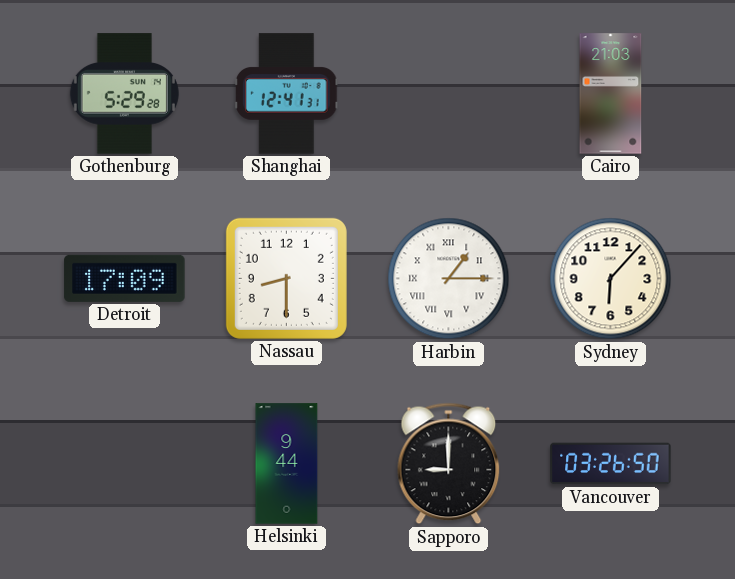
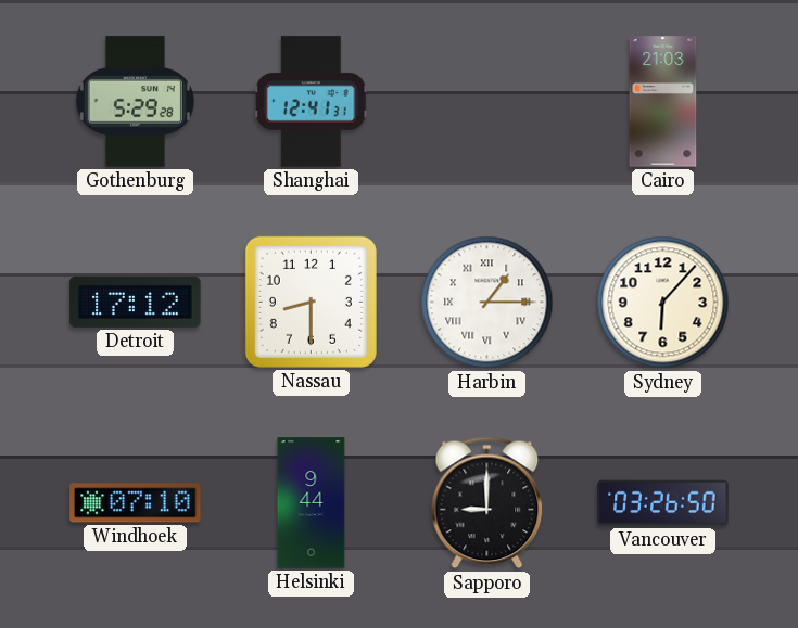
Detroit: 17:09 -> 17:12
Windhoek: none -> 07:10
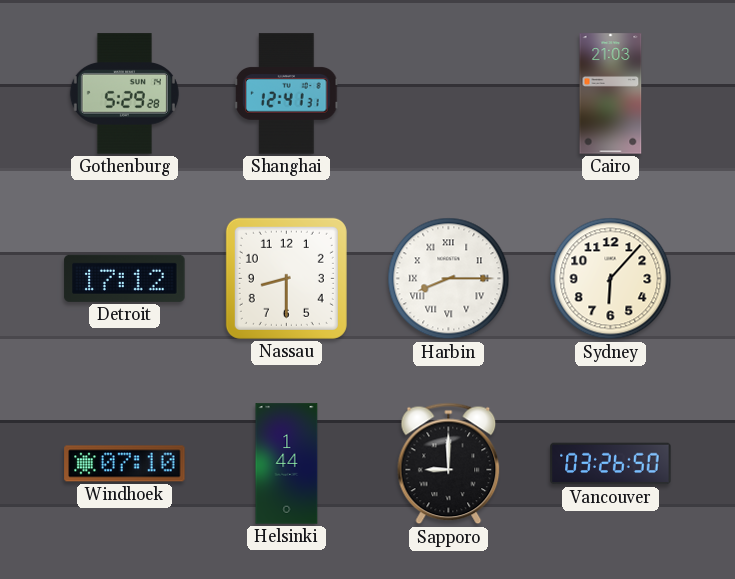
Harbin: 1:15 -> 8:15
Helsinki: 9:44 -> 1:44
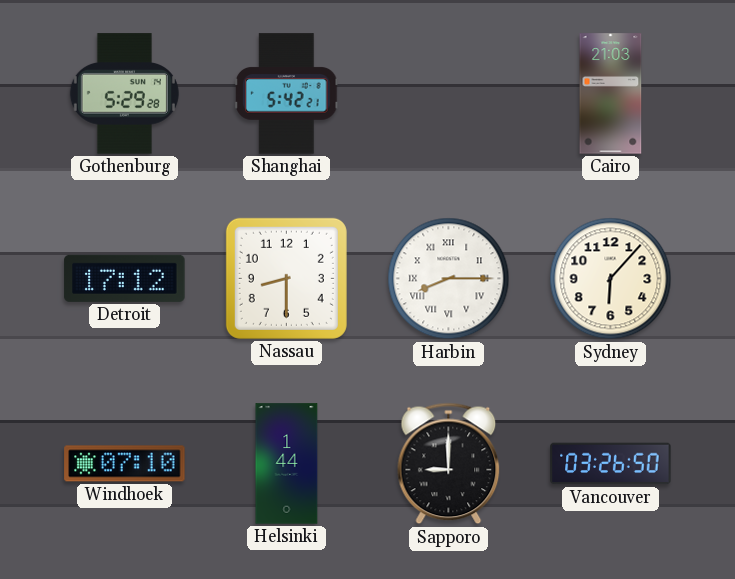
Shanghai: 12:41 -> 5:42
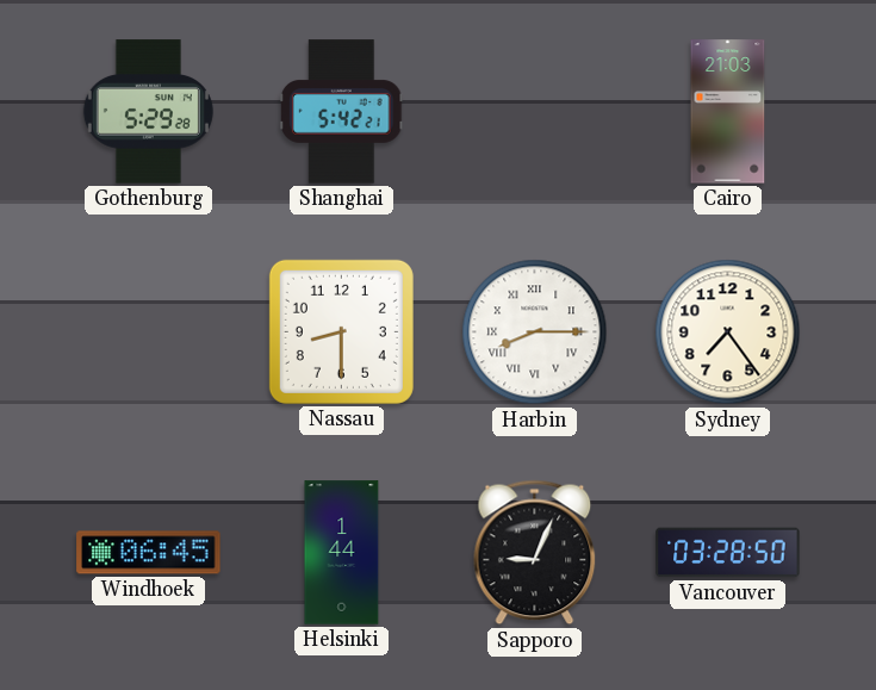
Detroit: 17:12 -> none
Sydney: 6:07 -> 7:24
Windhoek: 07:10 -> 06:45
Sapporo: 9:00 -> 9:04
Vancouver: 03:26 -> 03:28
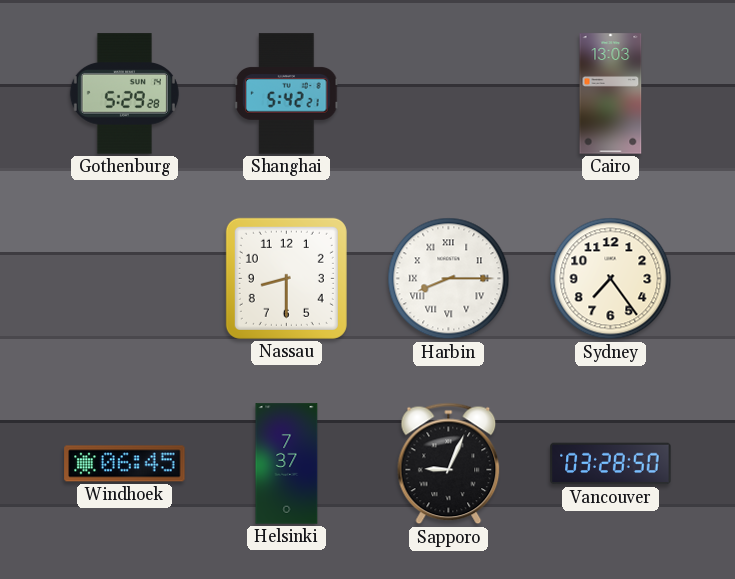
Cairo: 21:03 -> 13:03
Helsinki: 1:44 -> 7:37
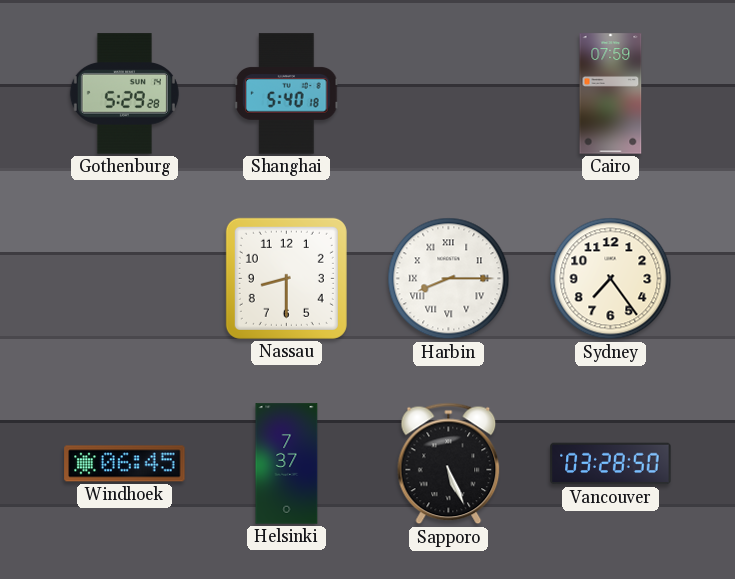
Shanghai: 5:42 -> 5:40
Cairo: 13:03 -> 07:59
Sapporo: 9:04 -> 5:26
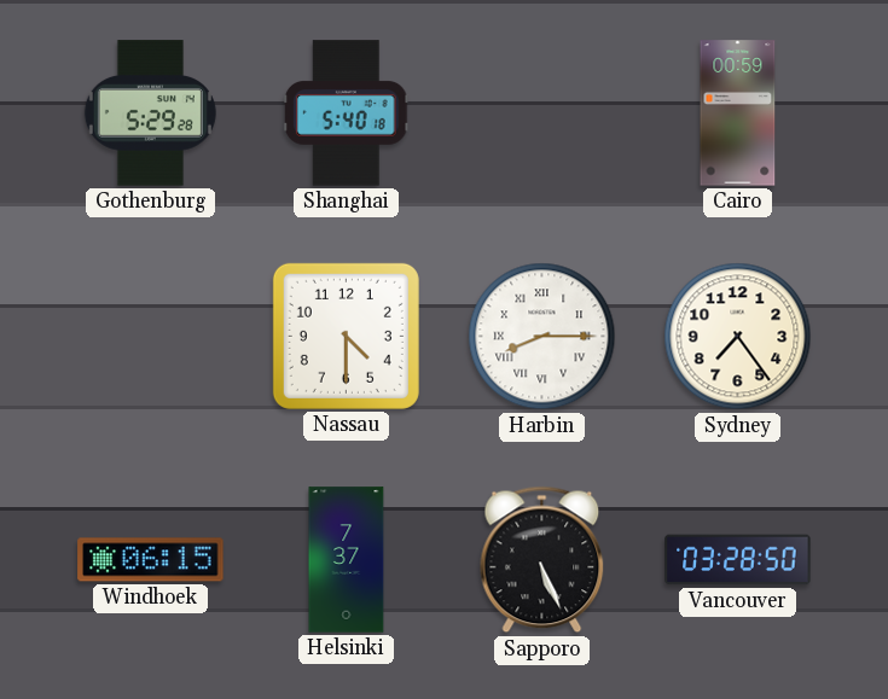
Cairo: 07:59 -> 00:59
Nassau: 8:30 -> 4:30
Windhoek: 06:45 -> 06:15
